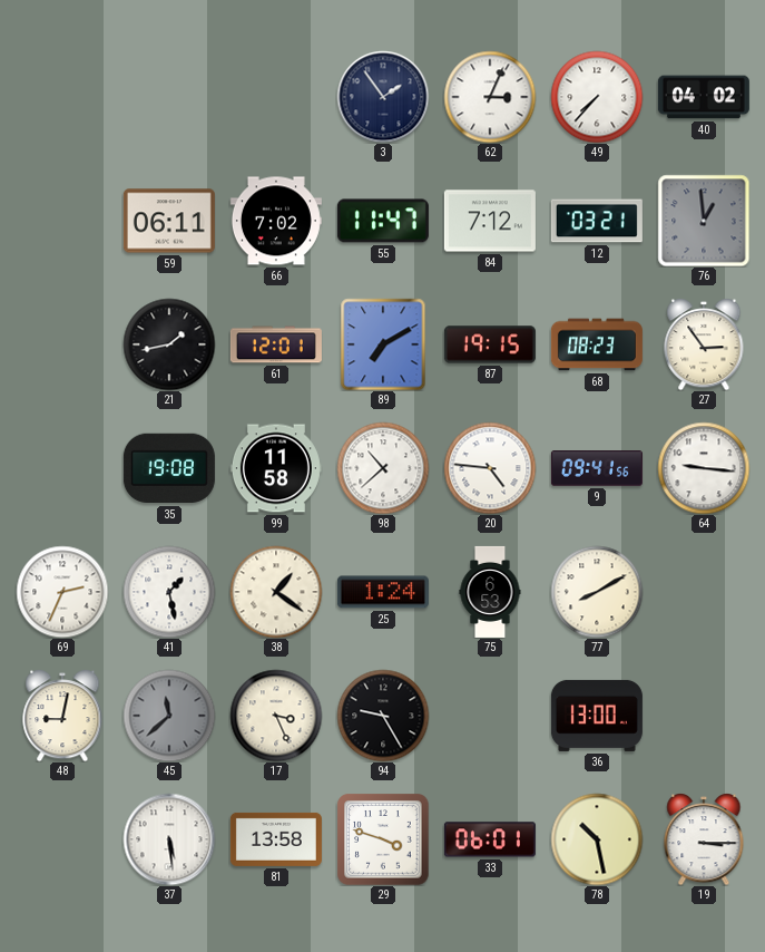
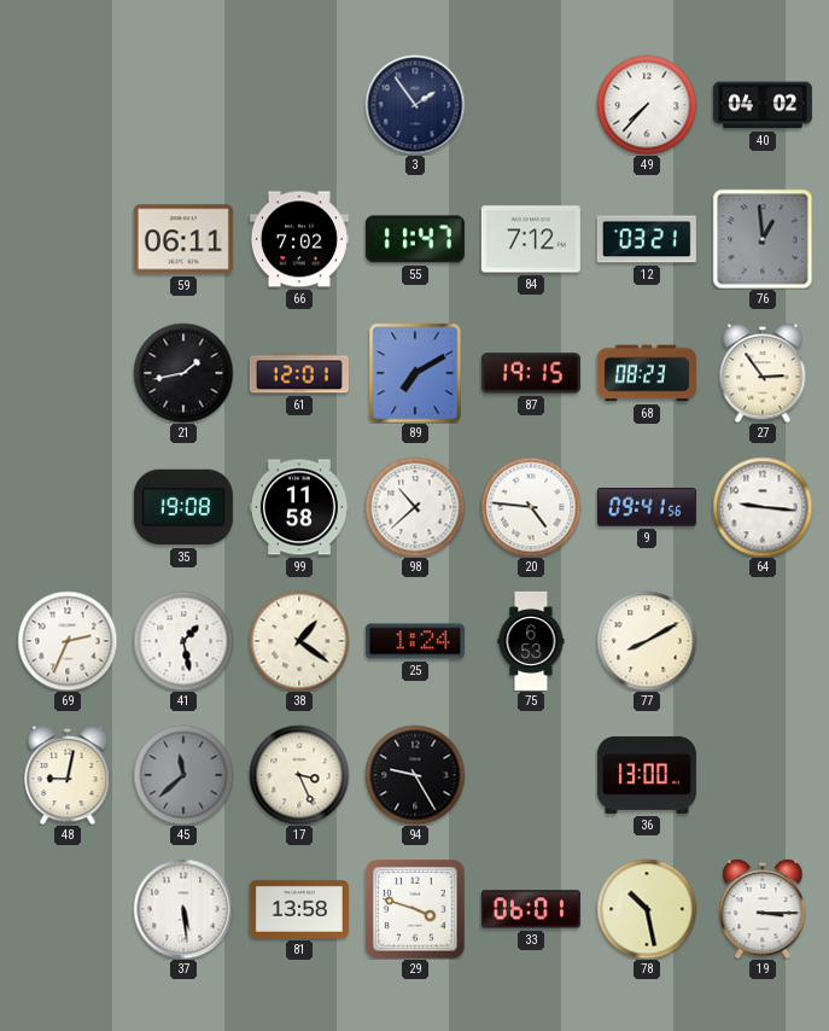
62: 3:04 -> none
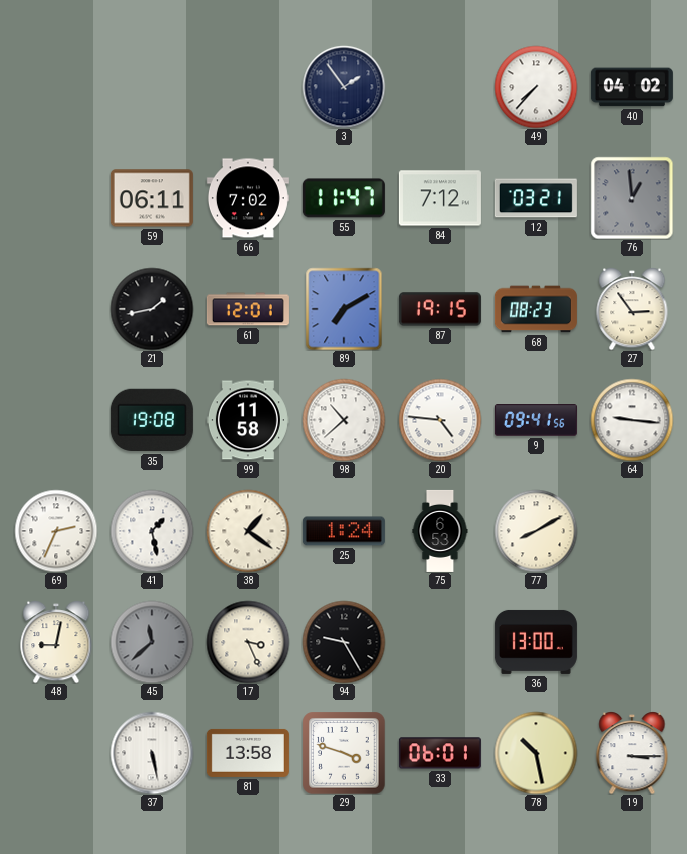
37: 5:29 -> 5:28
